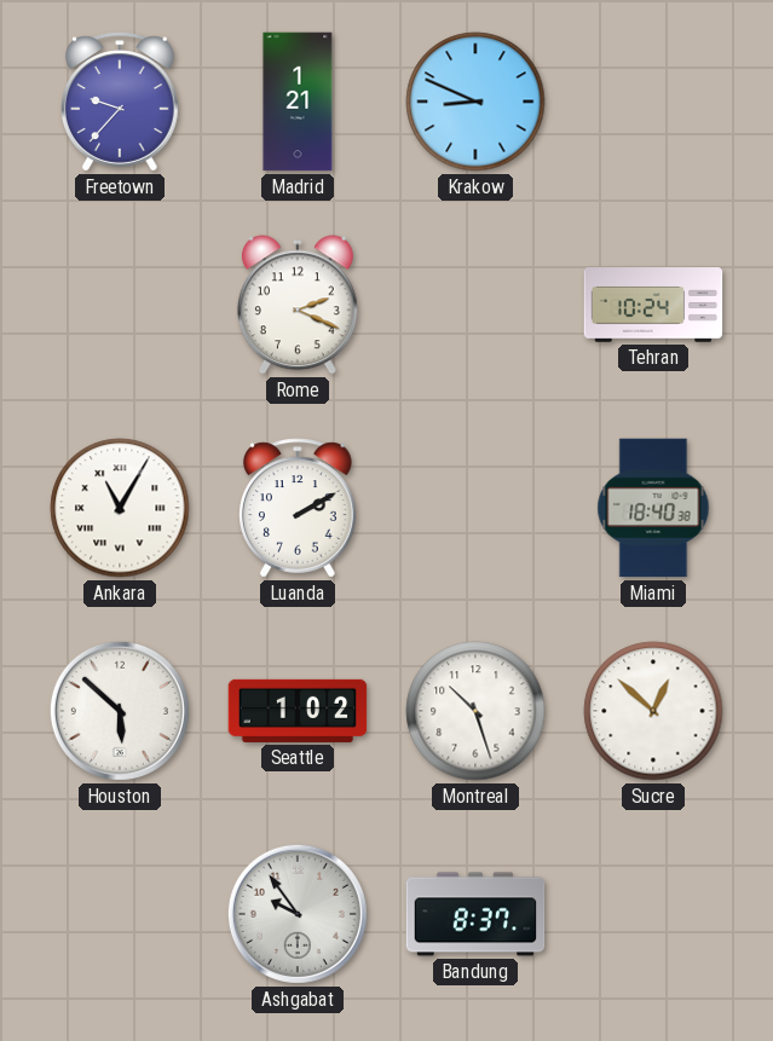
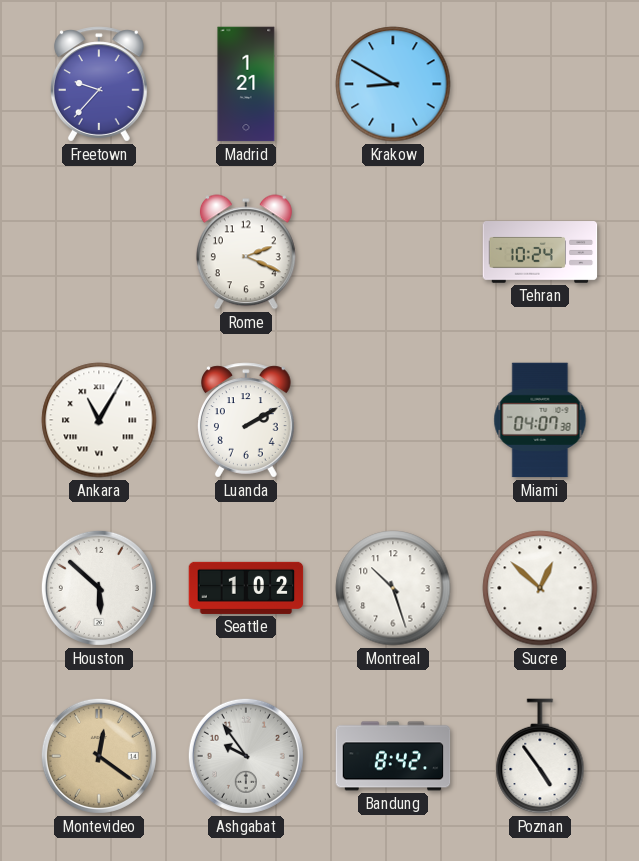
Krakow: 8:49 -> 8:50
Miami: 18:40 -> 04:07
Montevideo: none -> 12:21
Bandung: 8:37 -> 8:42
Poznan: none -> 4:54
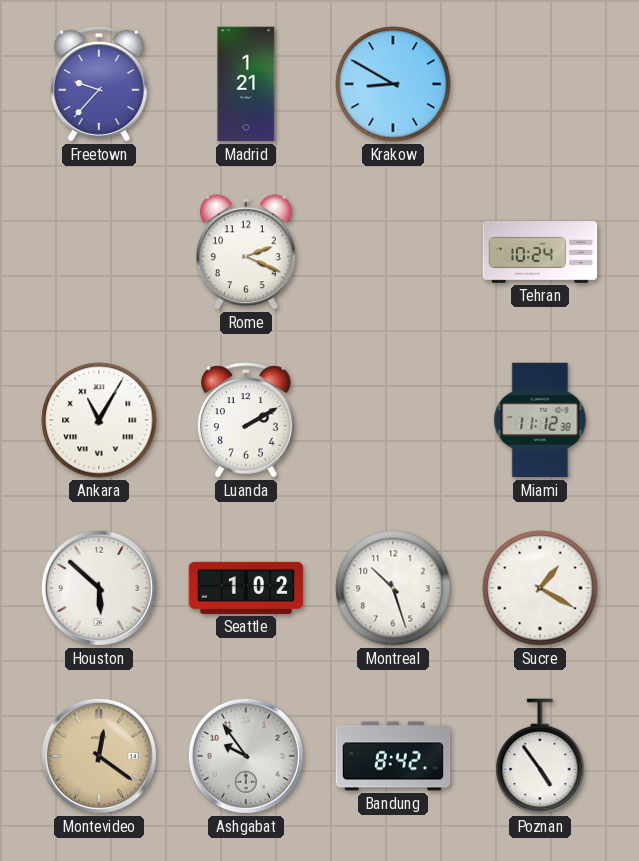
Miami: 04:07 -> 11:12
Sucre: 12:52 -> 1:20
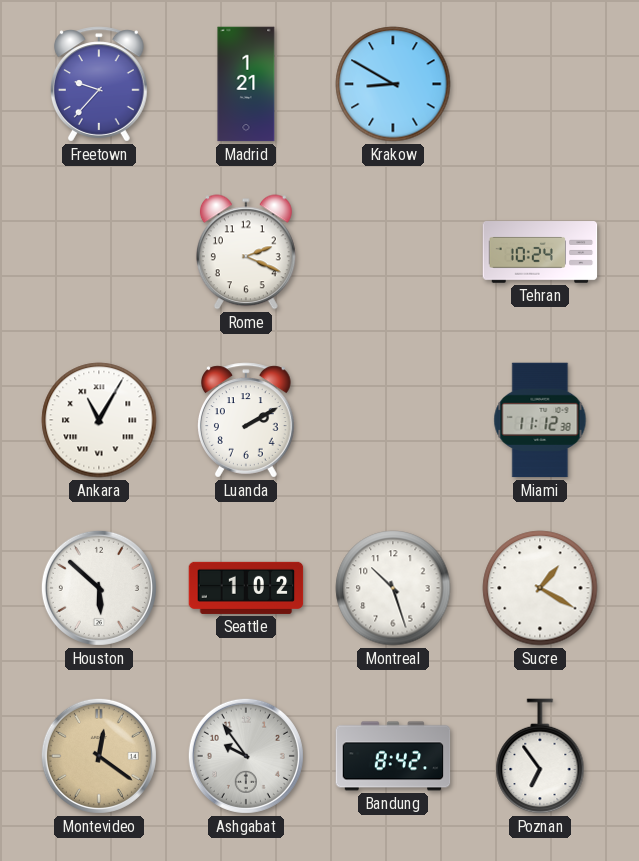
Poznan: 4:54 -> 6:54
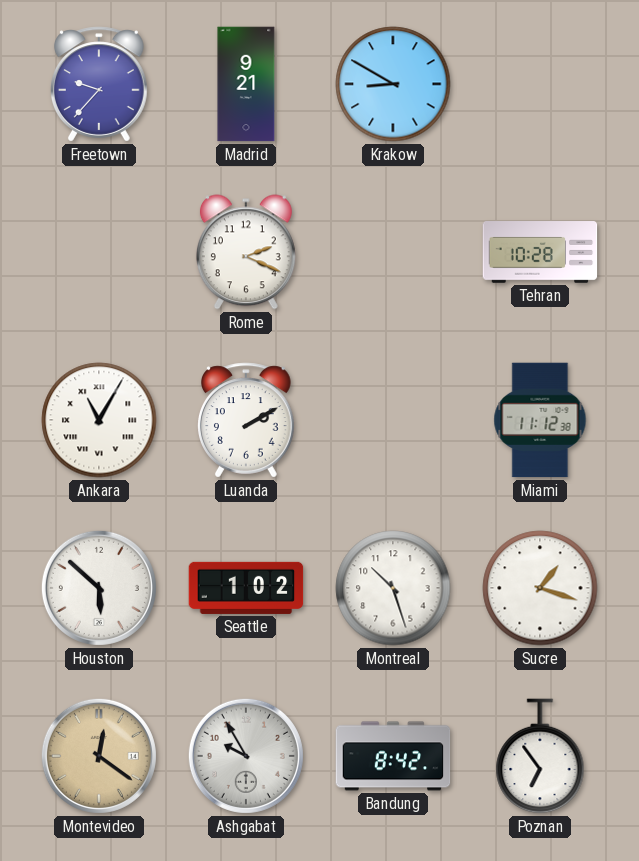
Madrid: 1:21 -> 9:21
Tehran: 10:24 -> 10:28
Sucre: 1:20 -> 1:18
Ashgabat: 9:54 -> 9:55
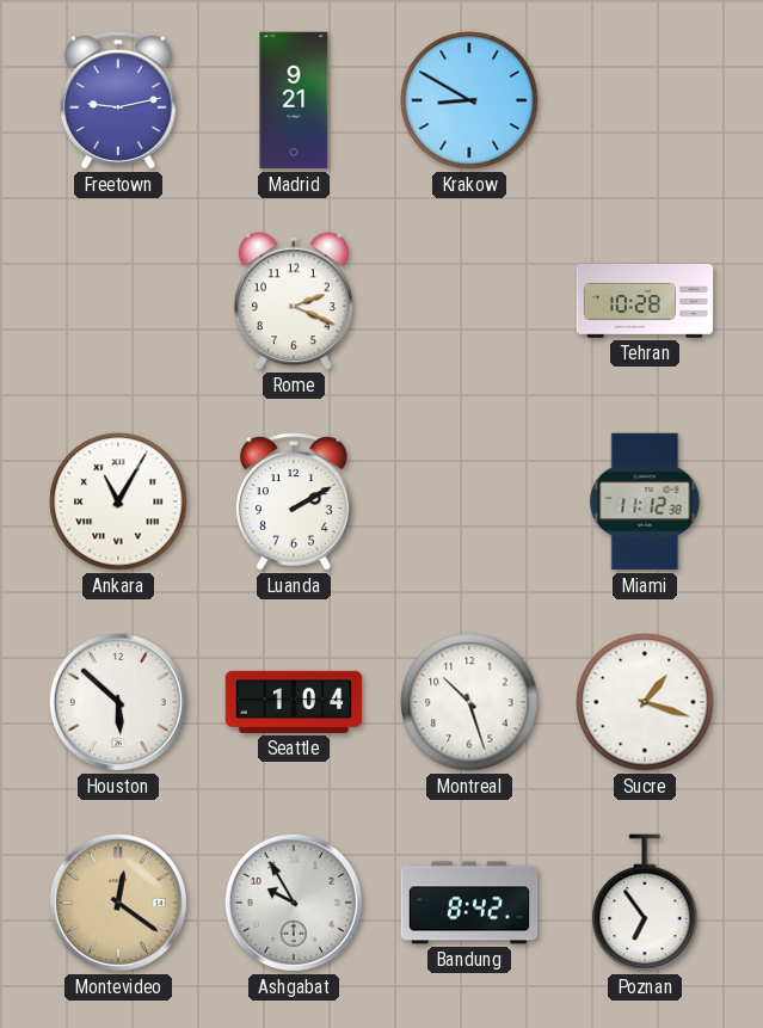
Freetown: 9:37 -> 9:13
Seattle: 1:02 -> 1:04
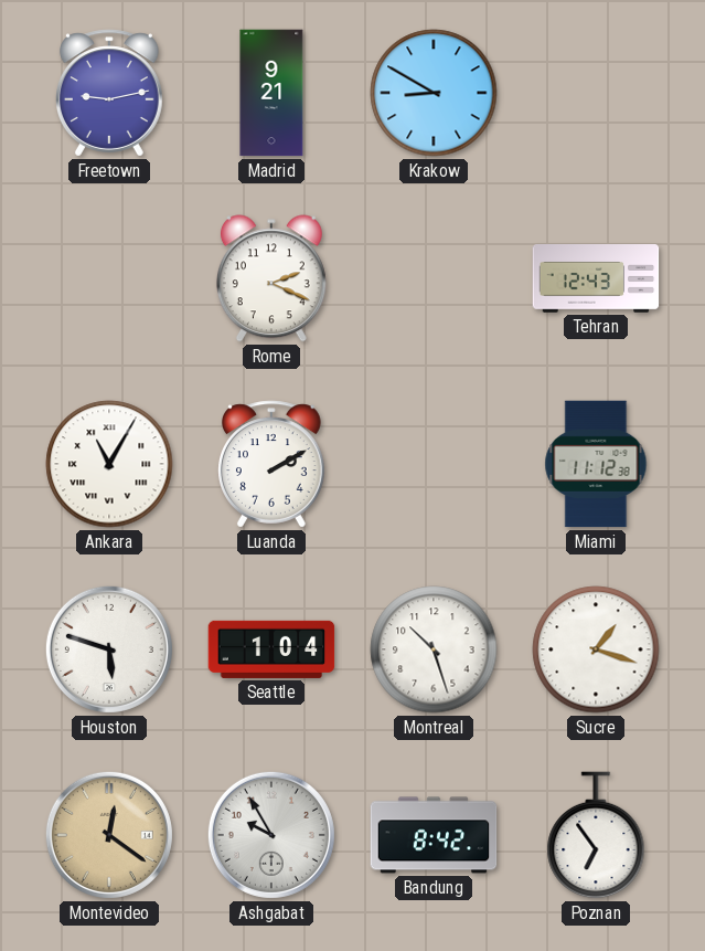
Tehran: 10:28 -> 12:43
Houston: 5:52 -> 5:48
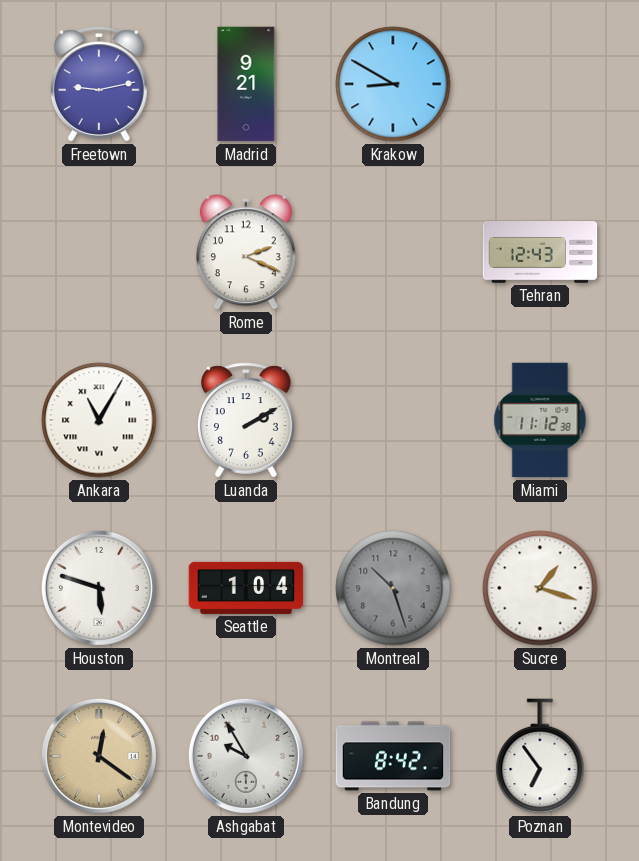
Montreal dial: white -> grey
